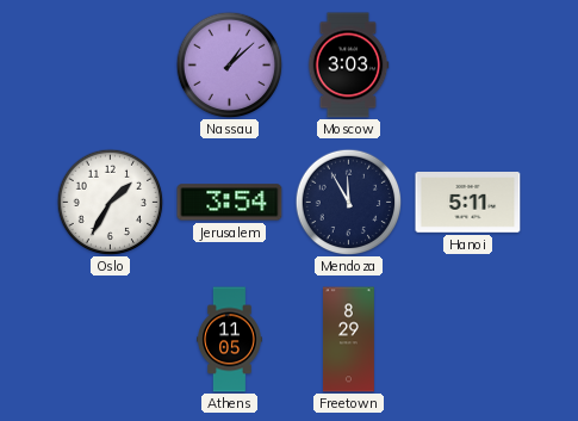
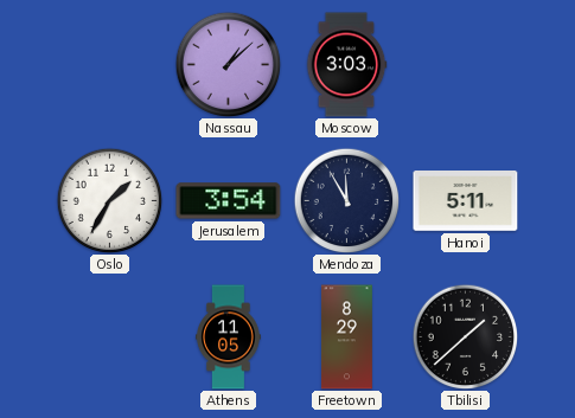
Tbilisi: none -> 1:38
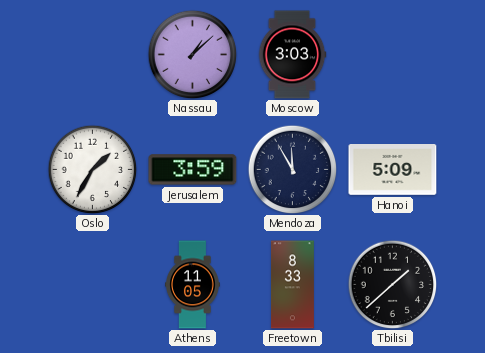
Jerusalem: 3:54 -> 3:59
Hanoi: 5:11 -> 5:09
Freetown: 8:29 -> 8:33
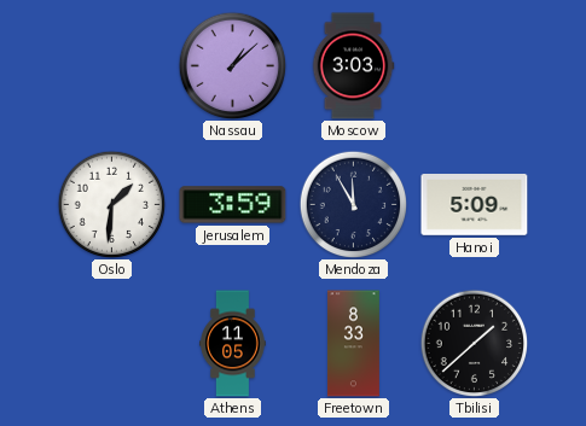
Oslo: 1:35 -> 1:31
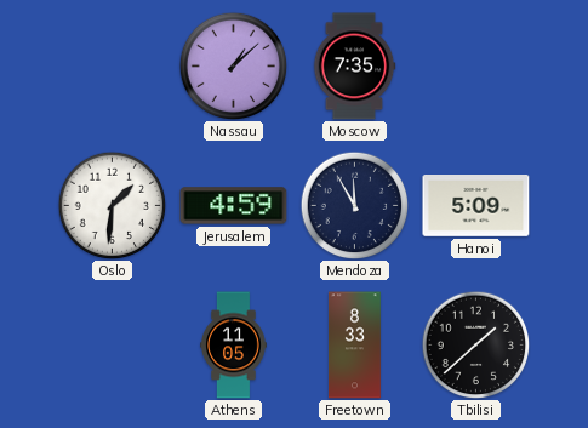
Moscow: 3:03 -> 7:35
Jerusalem: 3:59 -> 4:59
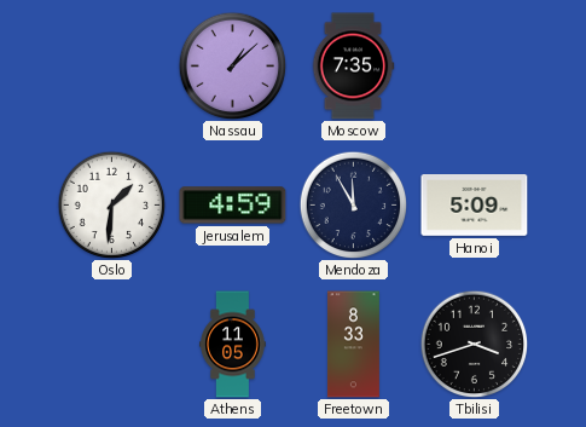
Tbilisi: 1:38 -> 3:42
